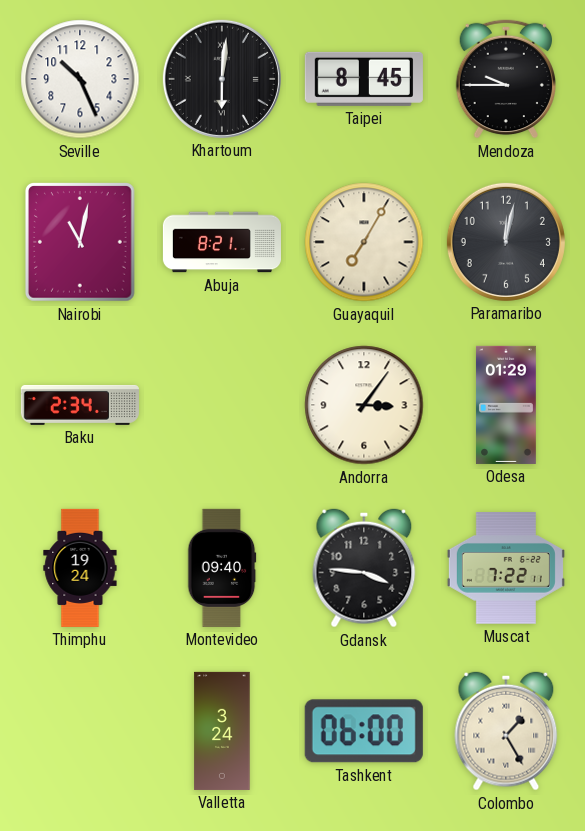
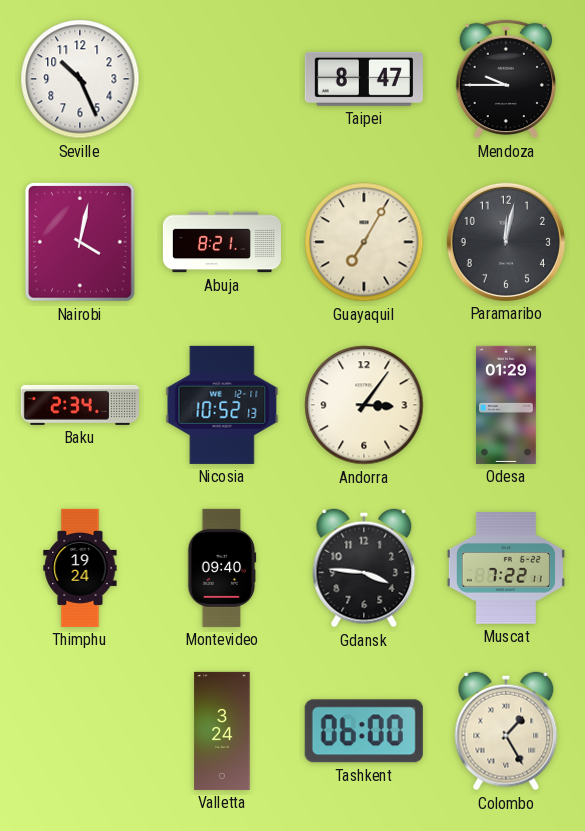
Khartoum: 6:01 -> none
Taipei: 8:45 -> 8:47
Nairobi: 11:02 -> 4:02
Nicosia: none -> 10:52
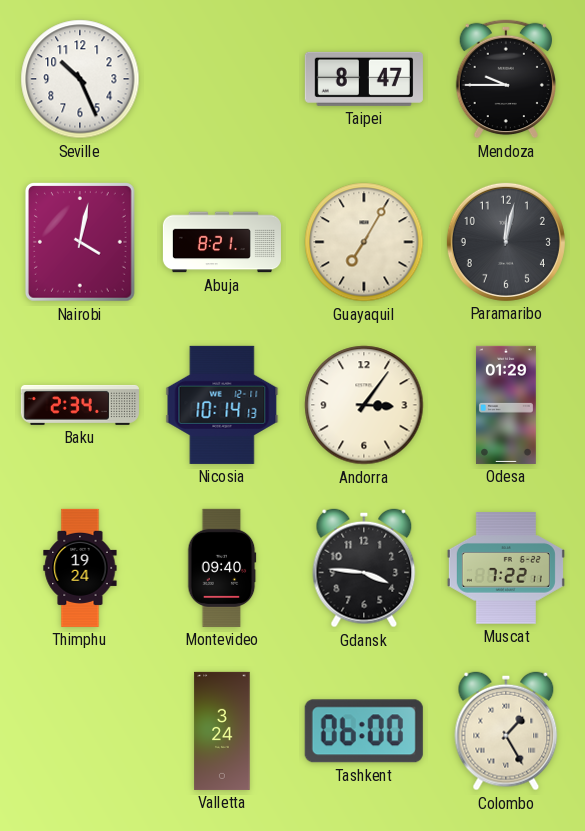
Nicosia: 10:52 -> 10:14
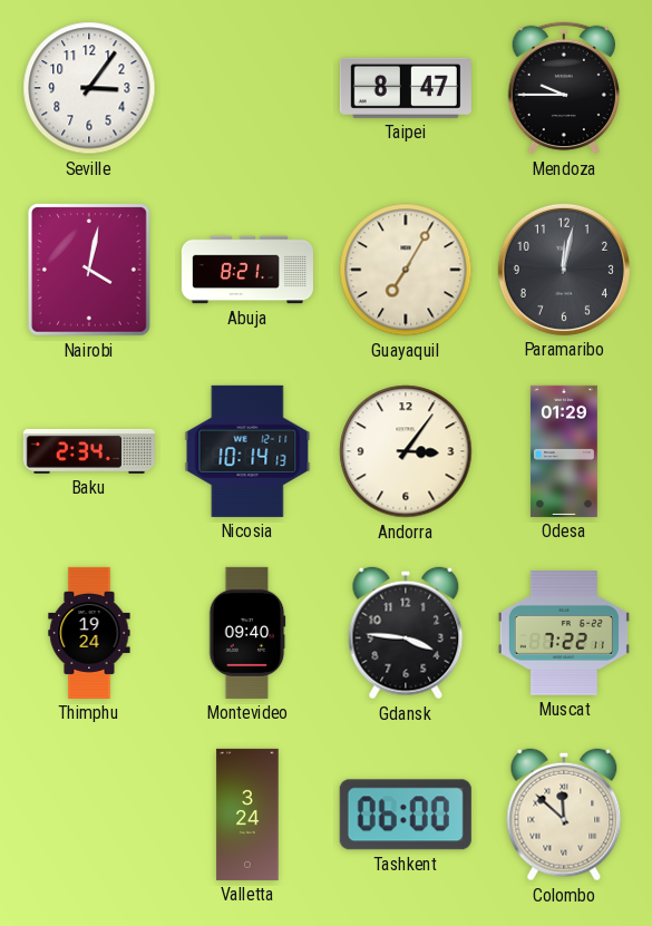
Seville: 10:26 -> 3:06
Colombo: 1:25 -> 11:52
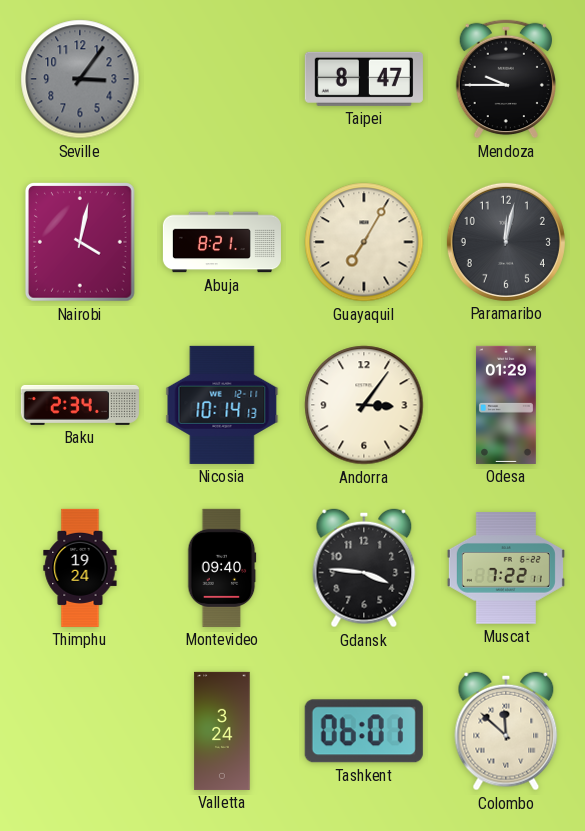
Seville dial: white -> grey
Tashkent: 06:00 -> 06:01
